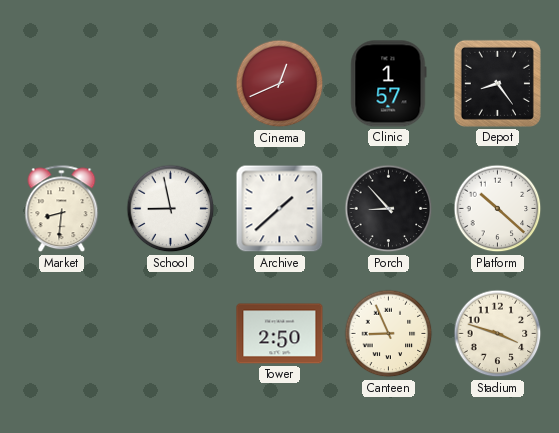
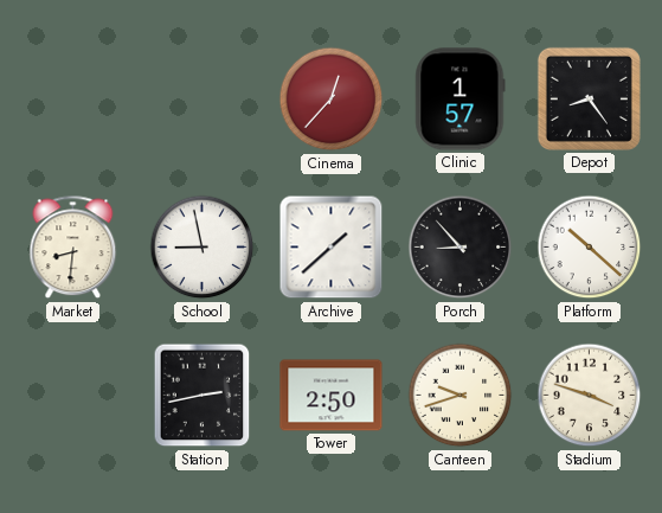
Cinema: 12:41 -> 12:37
Station: none -> 2:43
Canteen: 8:56 -> 9:42
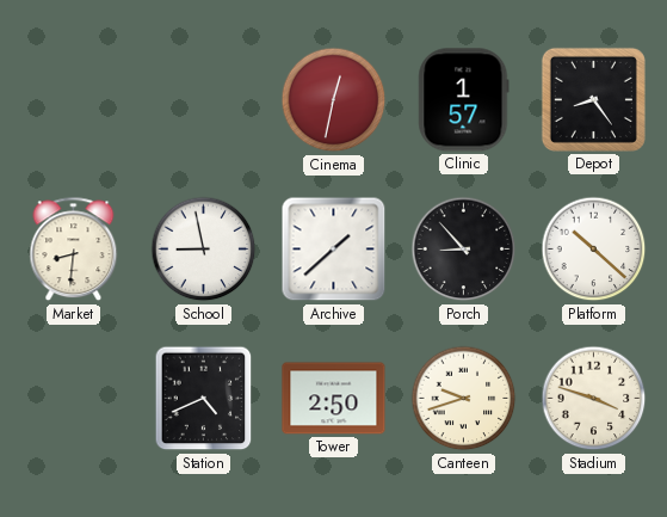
Cinema: 12:37 -> 12:32
Station: 2:43 -> 4:41
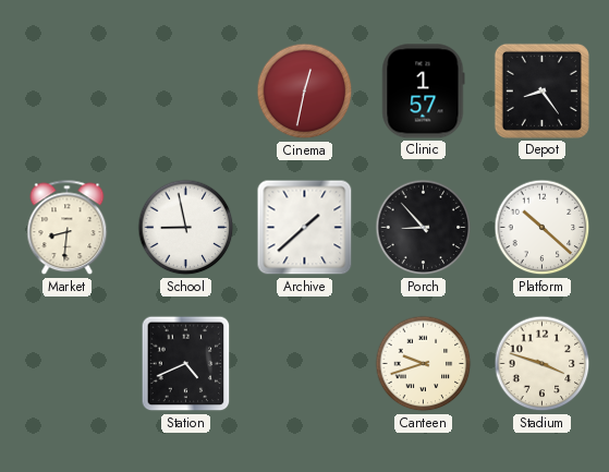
Tower: 2:50 -> none
